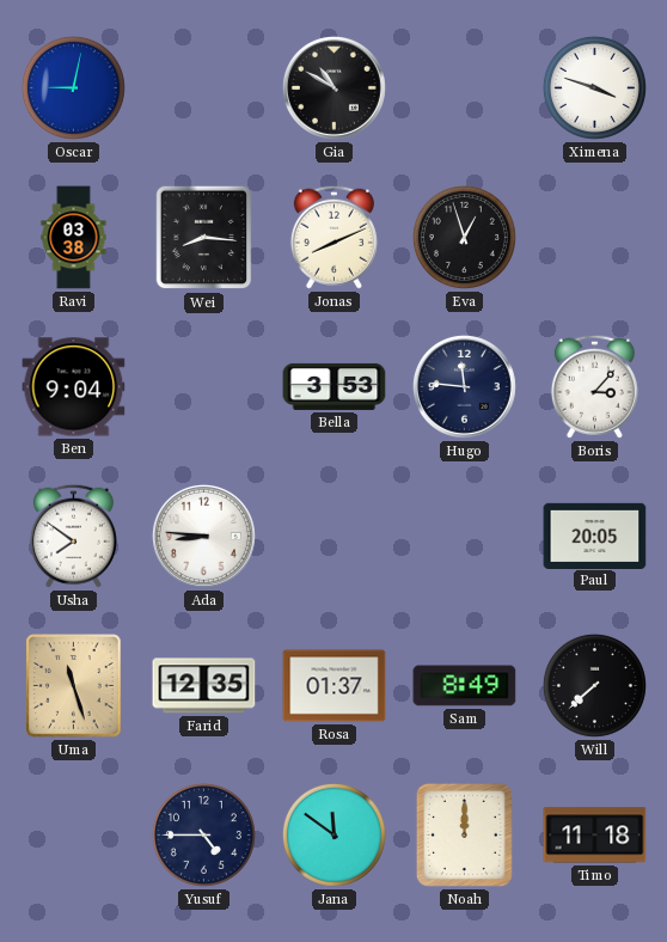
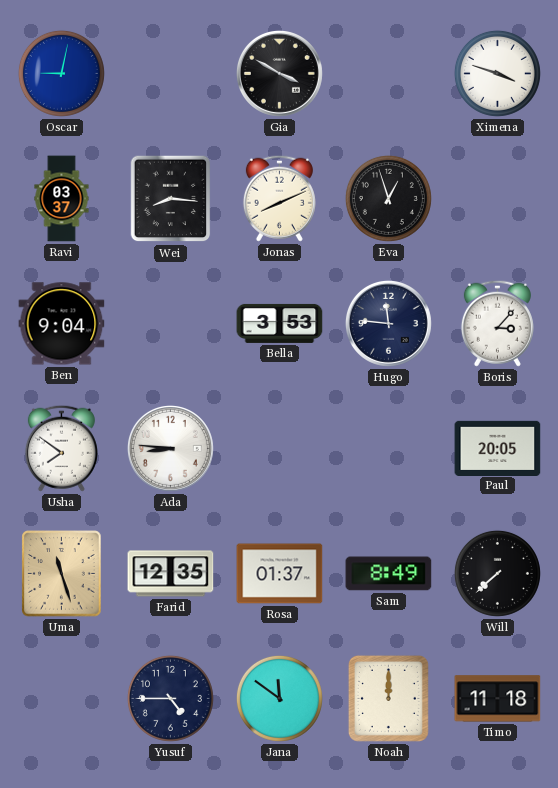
Gia: 10:50 -> 3:50
Ravi: 03:38 -> 03:37
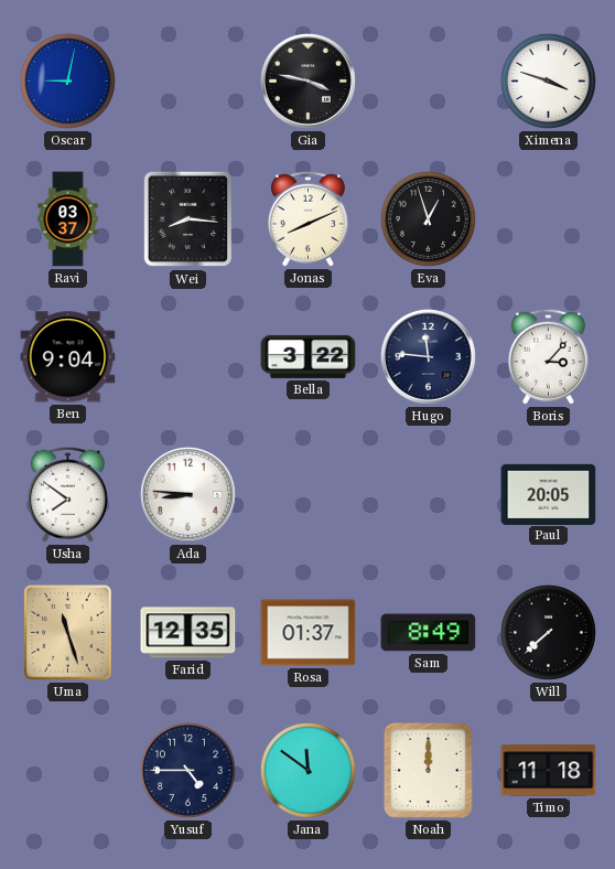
Gia: 3:50 -> 3:47
Bella: 3:53 -> 3:22
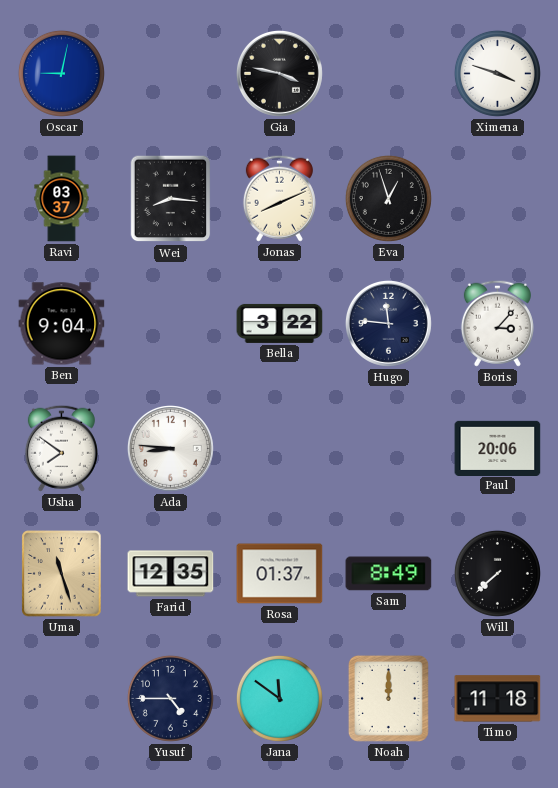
Paul: 20:05 -> 20:06
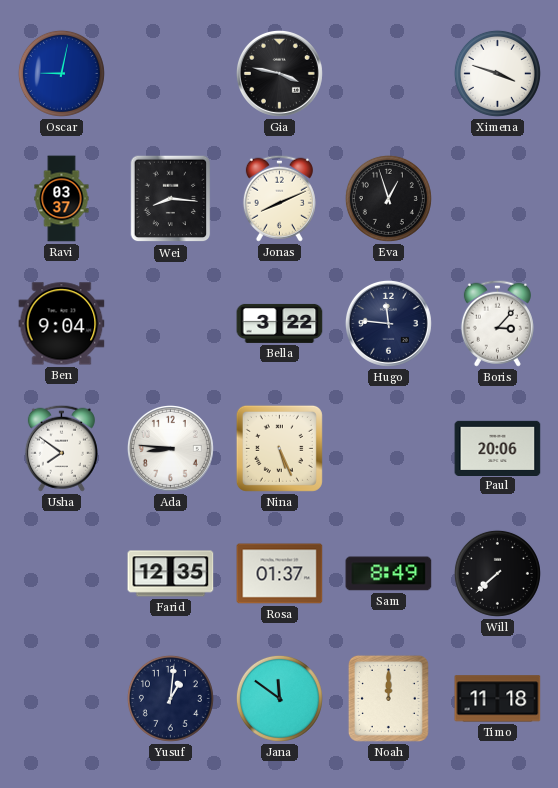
Nina: none -> 5:26
Uma: 11:27 -> none
Yusuf: 4:45 -> 1:01
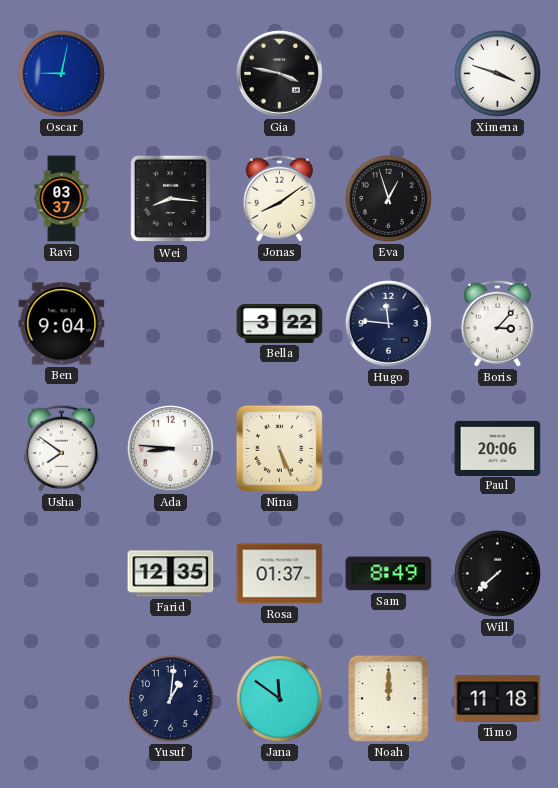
Jonas: 8:11 -> 8:09
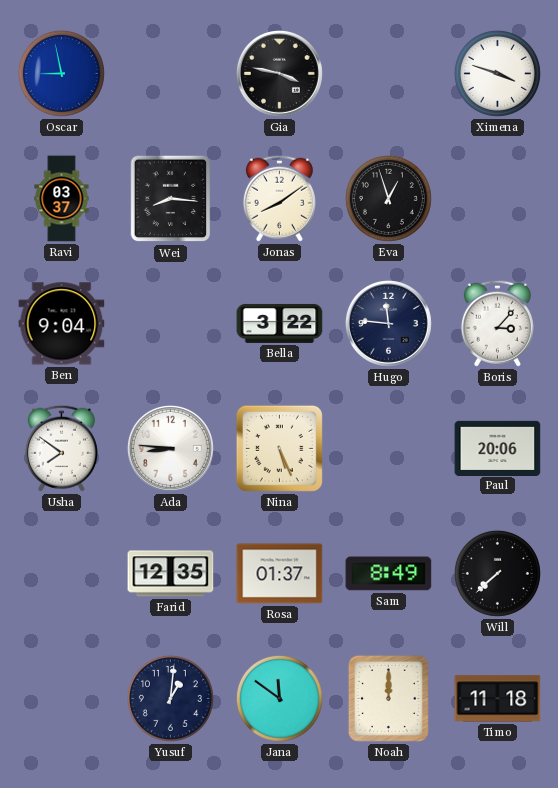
Oscar: 9:02 -> 8:58
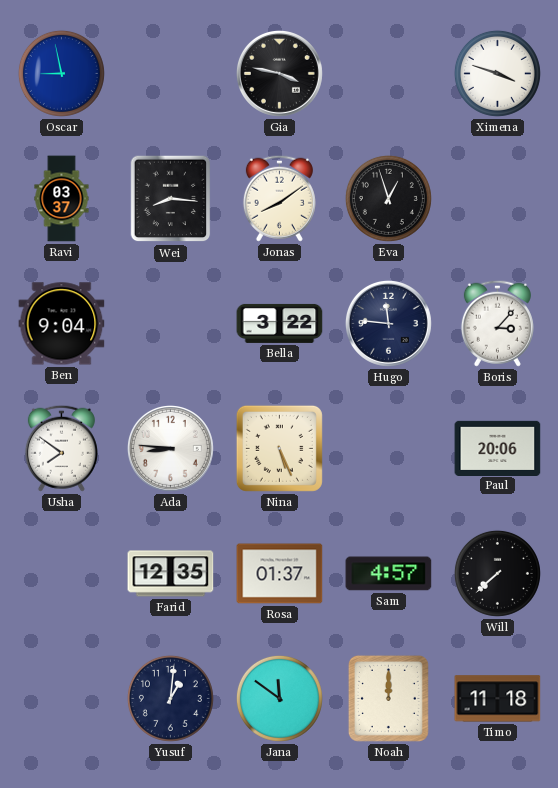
Sam: 8:49 -> 4:57
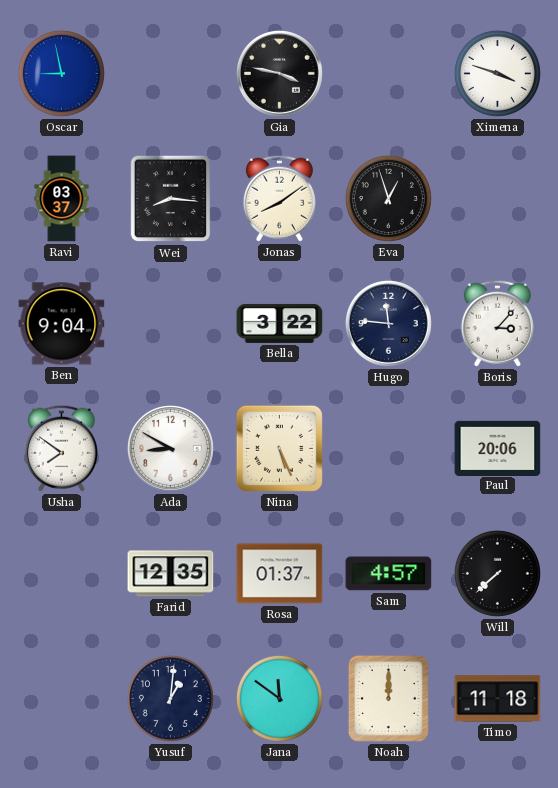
Ada: 8:46 -> 8:50
